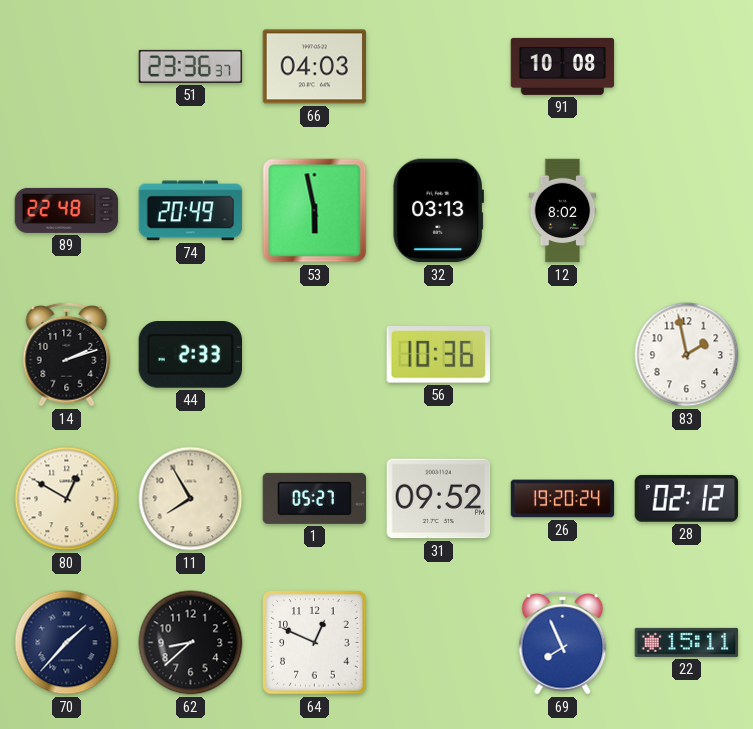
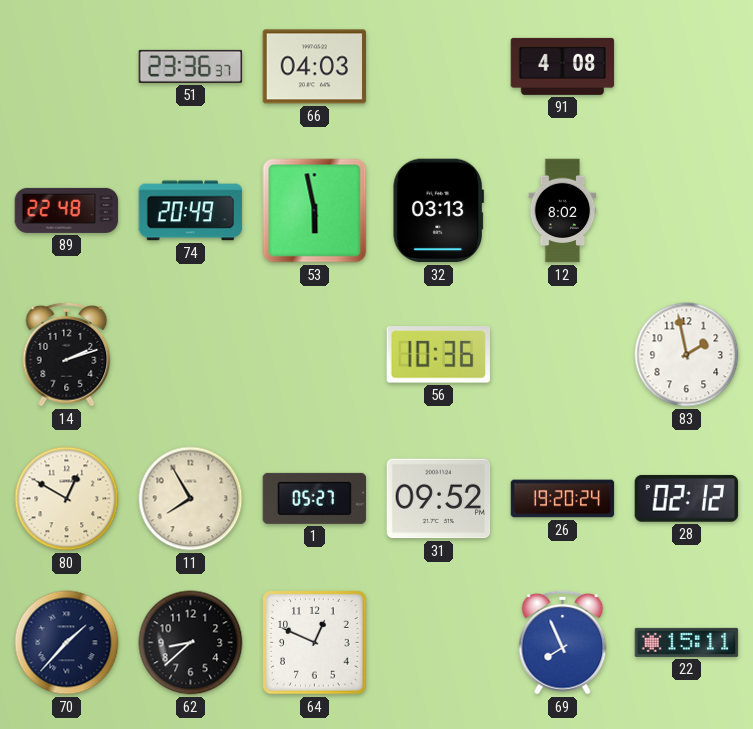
91: 10:08 -> 4:08
44: 2:33 -> none
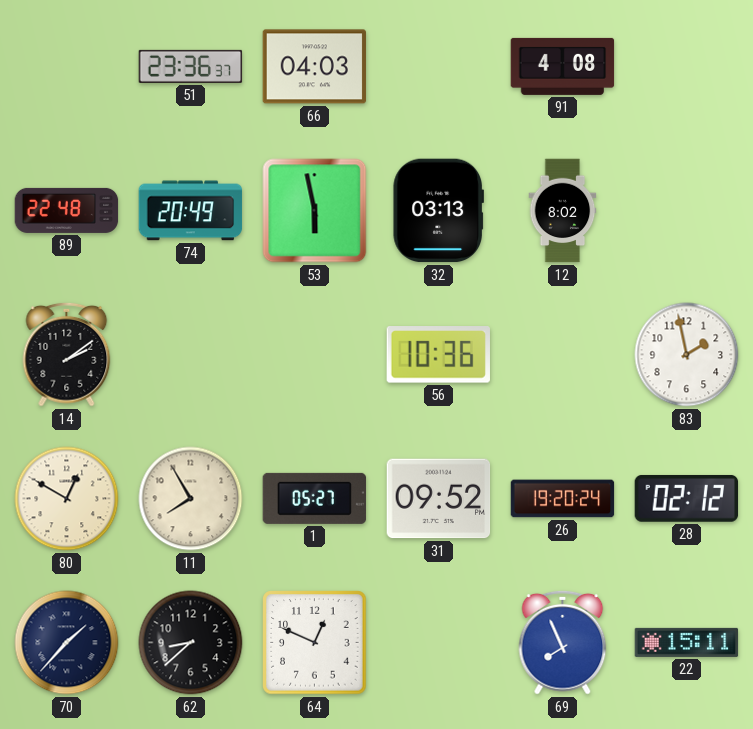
14: 2:12 -> 2:09
